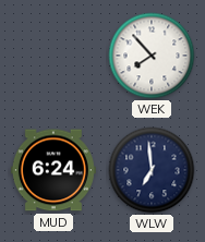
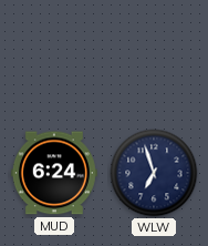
WEK: 7:53 -> none
WLW: 6:59 -> 6:57
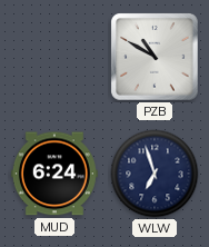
PZB: none -> 10:50
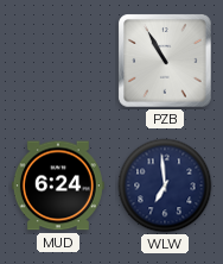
PZB: 10:50 -> 10:55
WLW: 6:57 -> 6:59
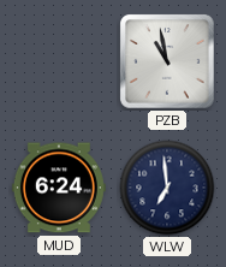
PZB: 10:55 -> 10:58
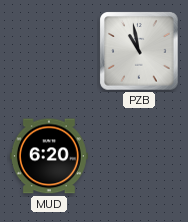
MUD: 6:24 -> 6:20
WLW: 6:59 -> none
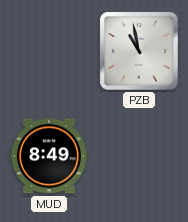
MUD: 6:20 -> 8:49
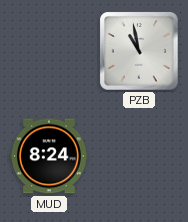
MUD: 8:49 -> 8:24
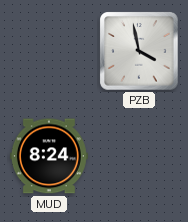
PZB: 10:58 -> 3:58
